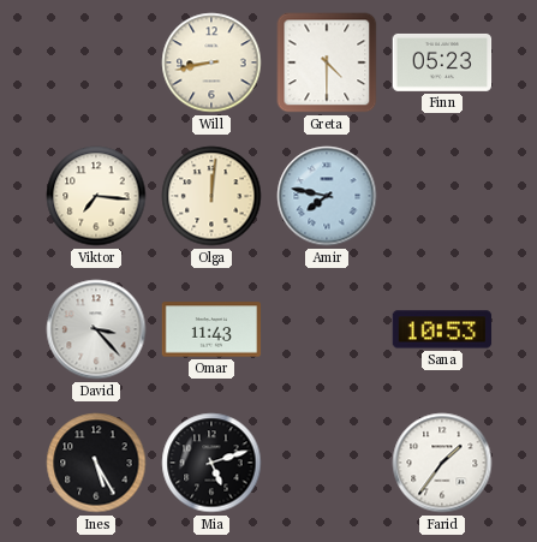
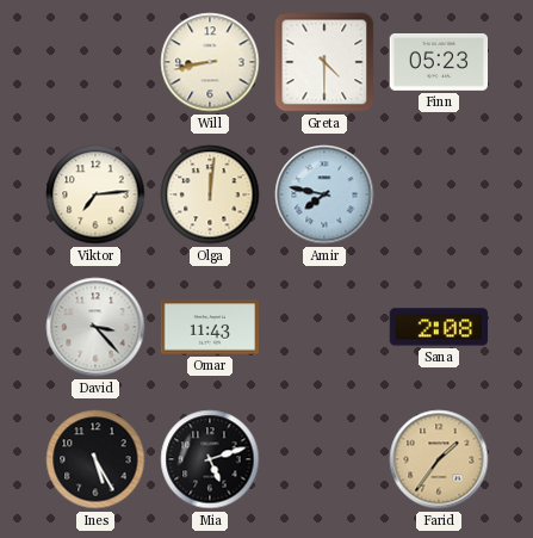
Viktor: 7:16 -> 7:14
Sana: 10:53 -> 2:08
Farid dial: white -> champagne
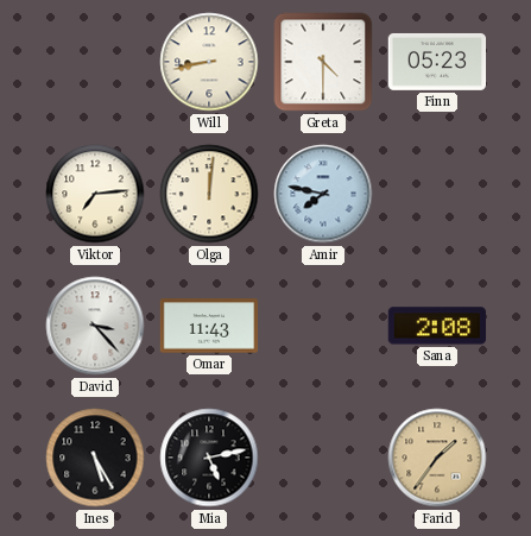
Mia: 5:12 -> 5:13
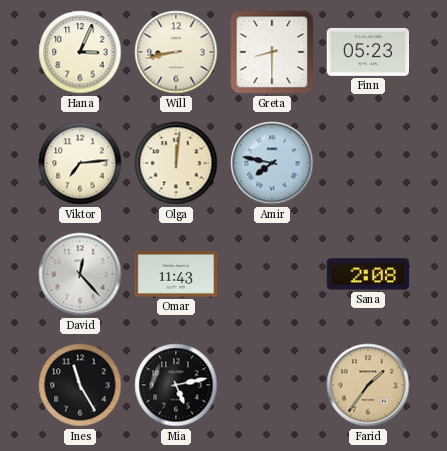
Hana: none -> 3:04
Greta: 4:30 -> 8:30
David: 3:23 -> 12:23
Ines: 5:25 -> 11:25
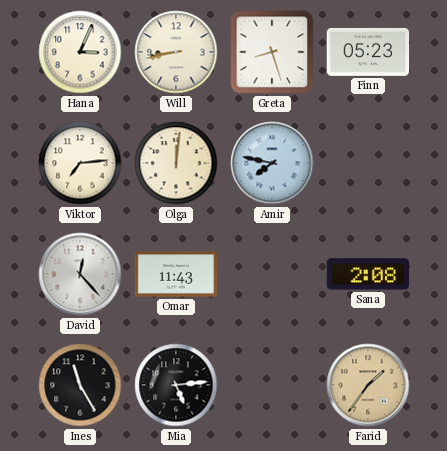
Greta: 8:30 -> 8:27
Mia: 5:13 -> 5:14
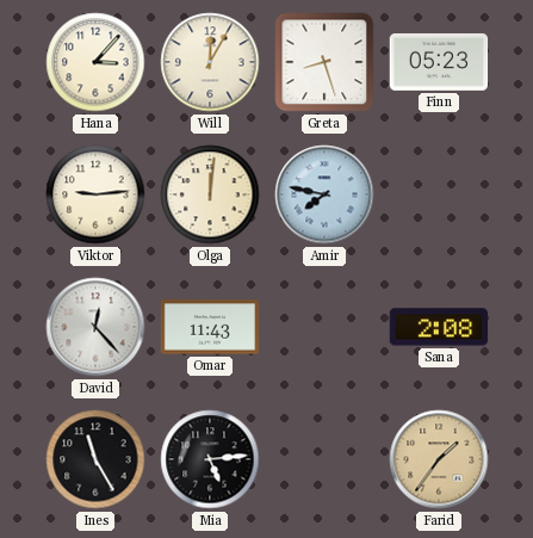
Hana: 3:04 -> 3:07
Will: 8:43 -> 12:05
Viktor: 7:14 -> 9:14
